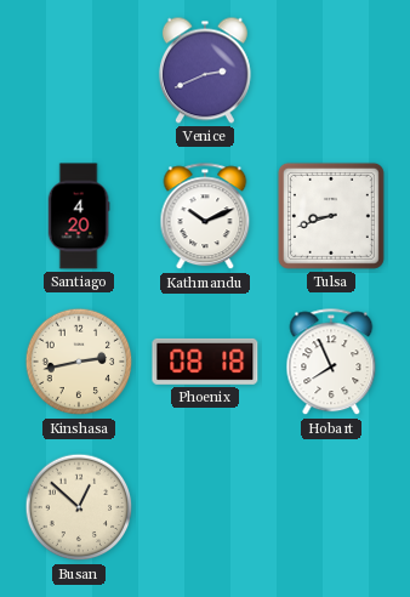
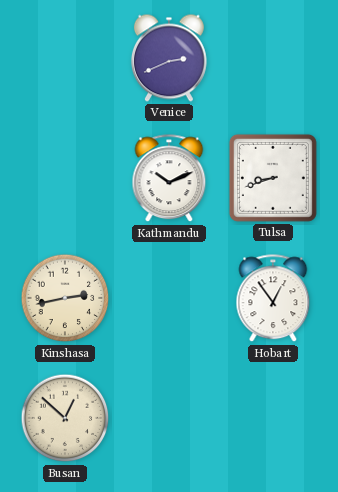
Santiago: 4:20 -> none
Phoenix: 08:18 -> none
Hobart: 7:56 -> 12:54
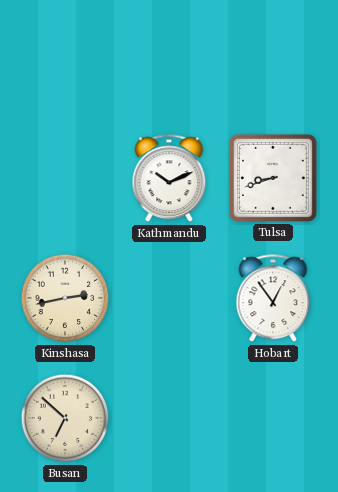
Venice: 2:41 -> none
Busan: 12:52 -> 6:52
